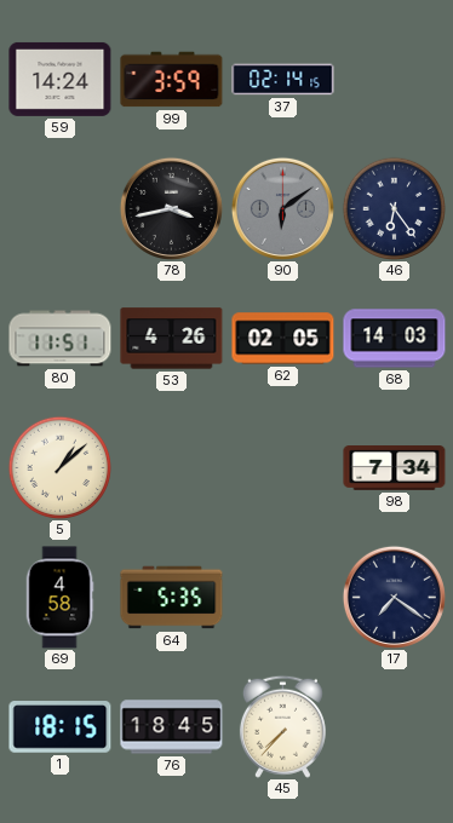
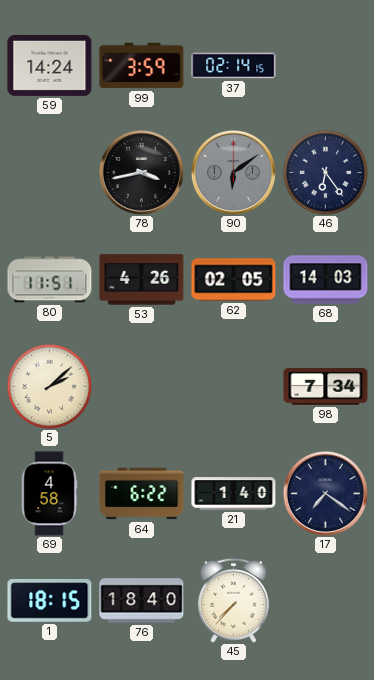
5: 1:08 -> 2:08
64: 5:35 -> 6:22
21: none -> 1:40
76: 18:45 -> 18:40
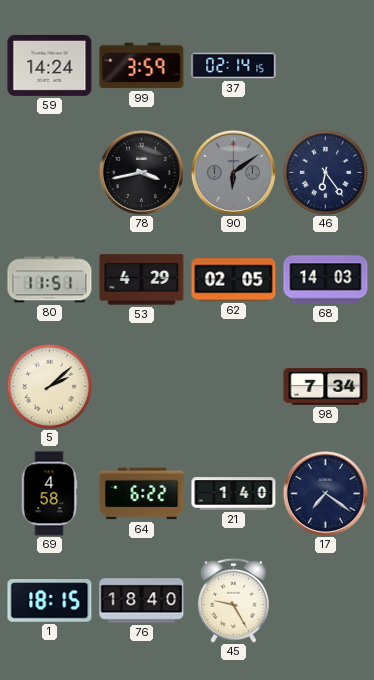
53: 4:26 -> 4:29
45: 7:37 -> 9:25
